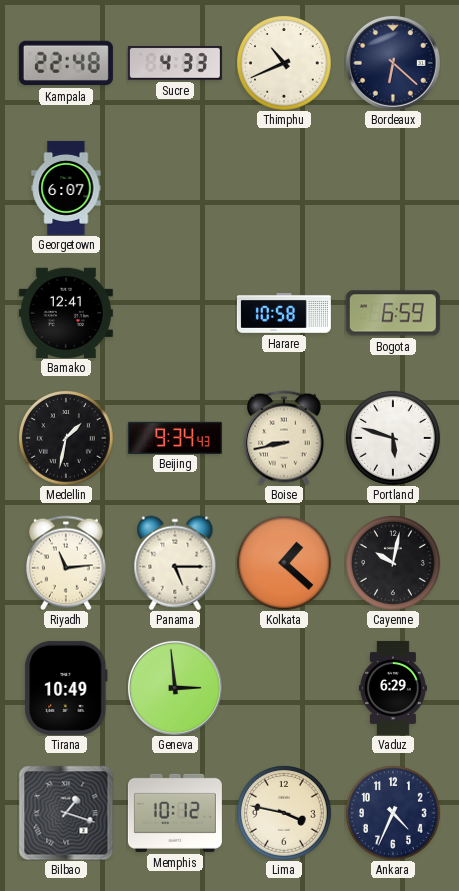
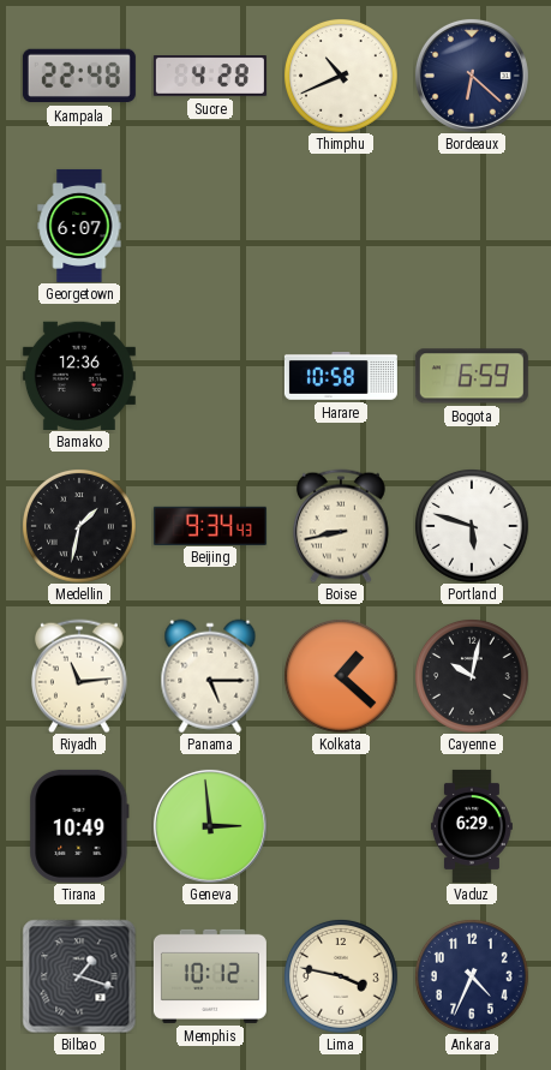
Sucre: 4:33 -> 4:28
Bamako: 12:41 -> 12:36
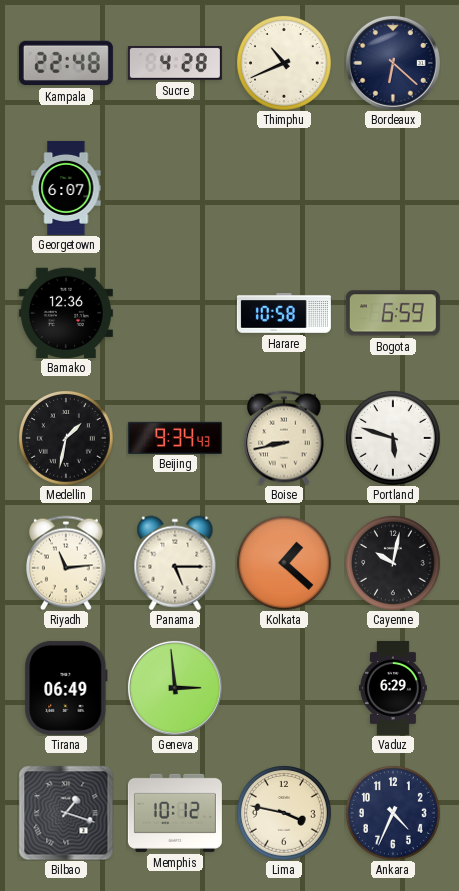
Tirana: 10:49 -> 06:49
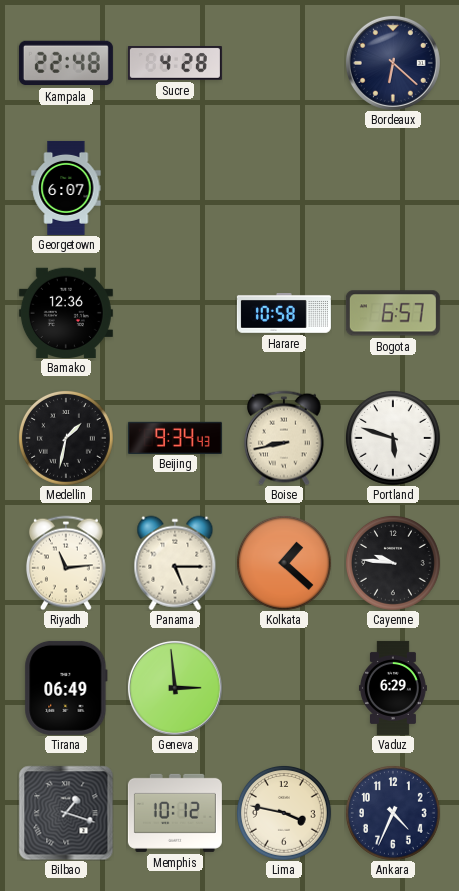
Thimphu: 10:41 -> none
Bogota: 6:59 -> 6:57
Cayenne: 10:02 -> 9:46
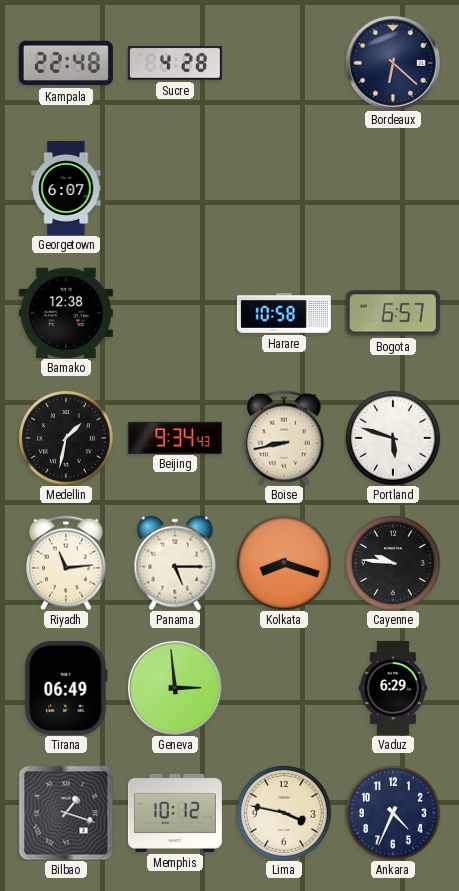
Bamako: 12:36 -> 12:38
Kolkata: 1:22 -> 8:18
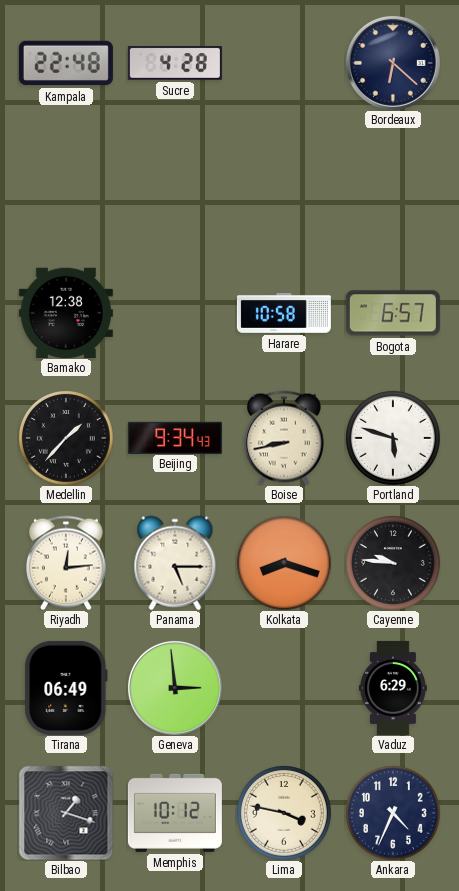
Georgetown: 6:07 -> none
Medellin: 1:32 -> 1:37
Riyadh: 11:14 -> 12:14
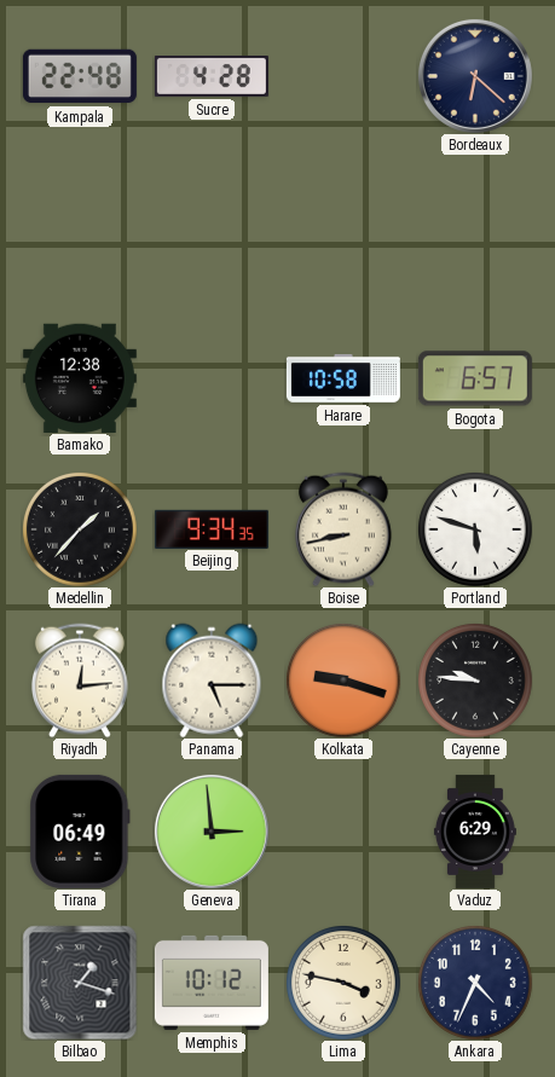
Beijing: 9:34:43 -> 9:34:35
Kolkata: 8:18 -> 9:18
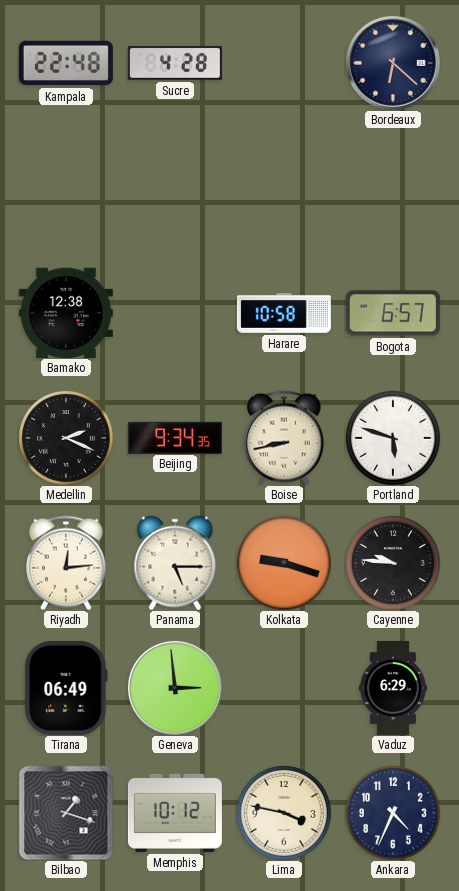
Medellin: 1:37 -> 2:19
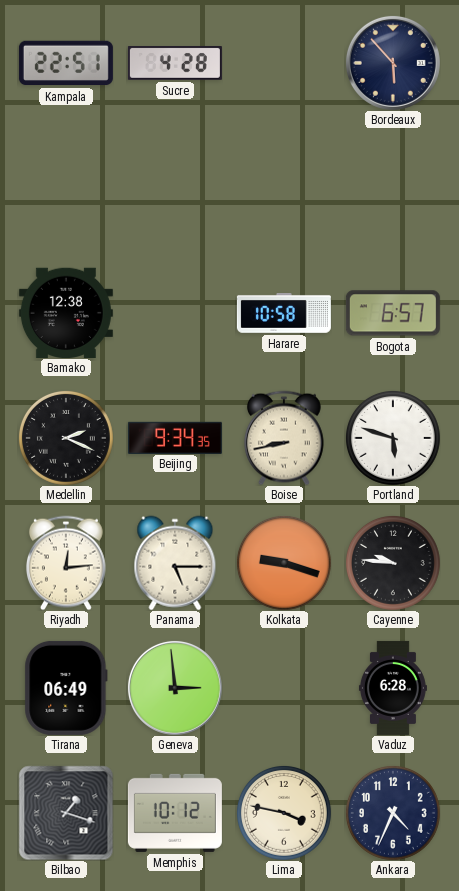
Kampala: 22:48 -> 22:51
Bordeaux: 6:22 -> 5:53
Vaduz: 6:29 -> 6:28
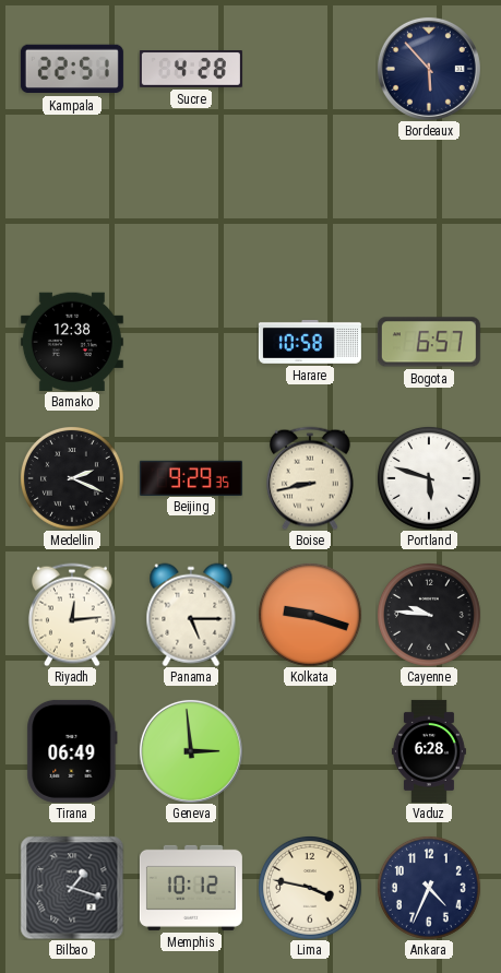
Beijing: 9:34 -> 9:29
